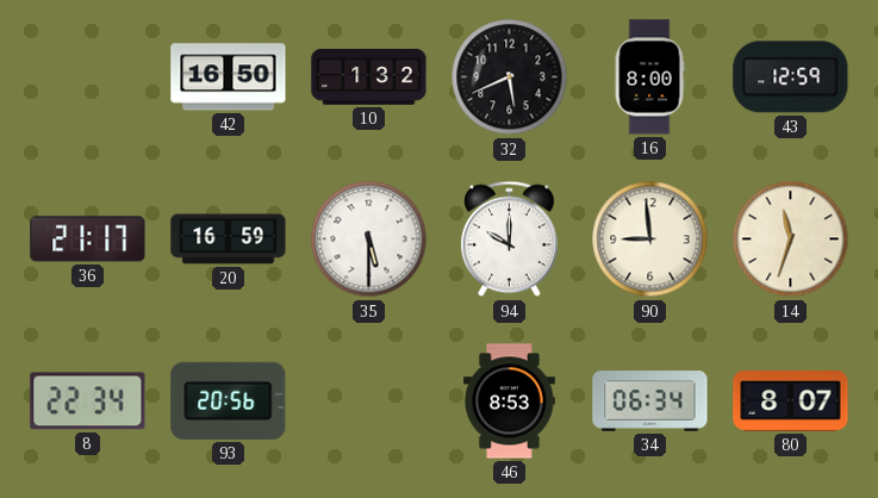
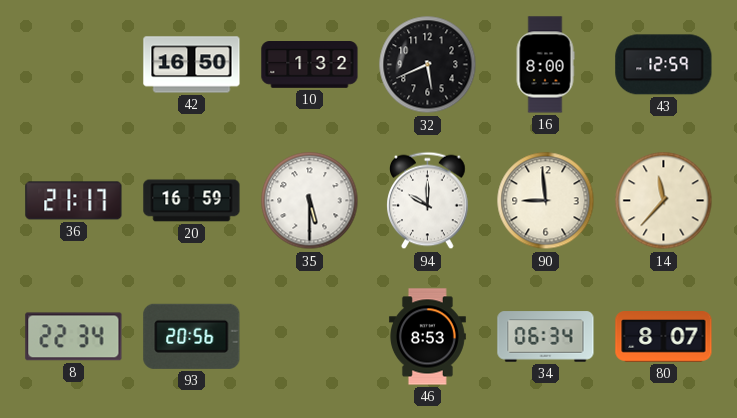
14: 11:33 -> 11:37
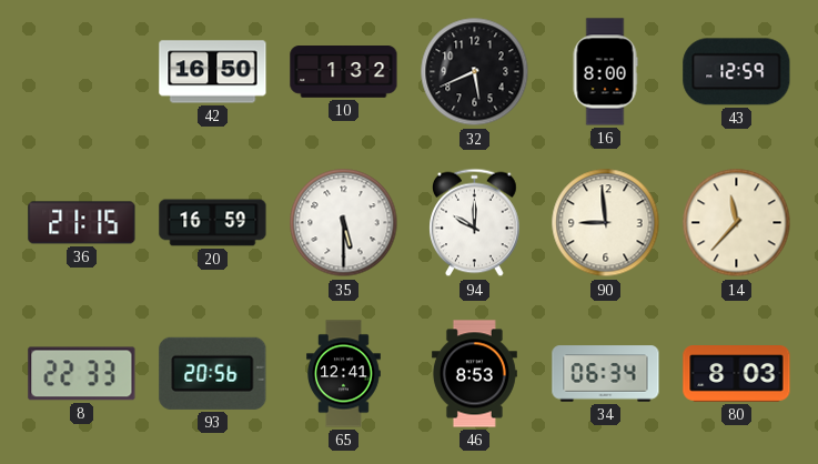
36: 21:17 -> 21:15
8: 22:34 -> 22:33
65: none -> 12:41
80: 8:07 -> 8:03
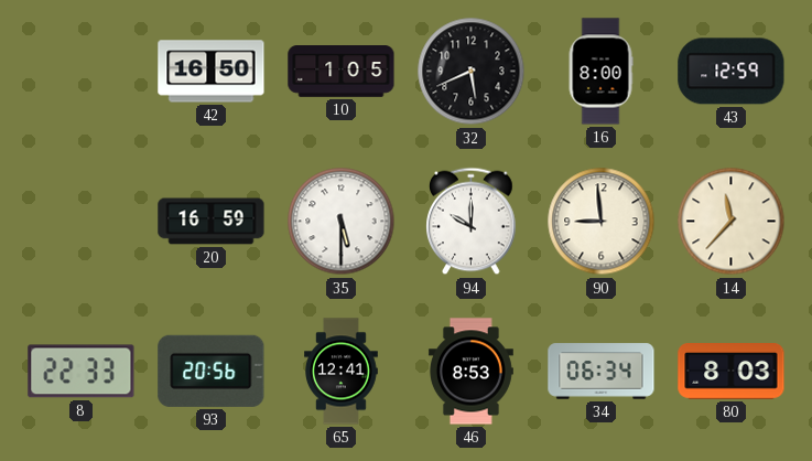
10: 1:32 -> 1:05
36: 21:15 -> none
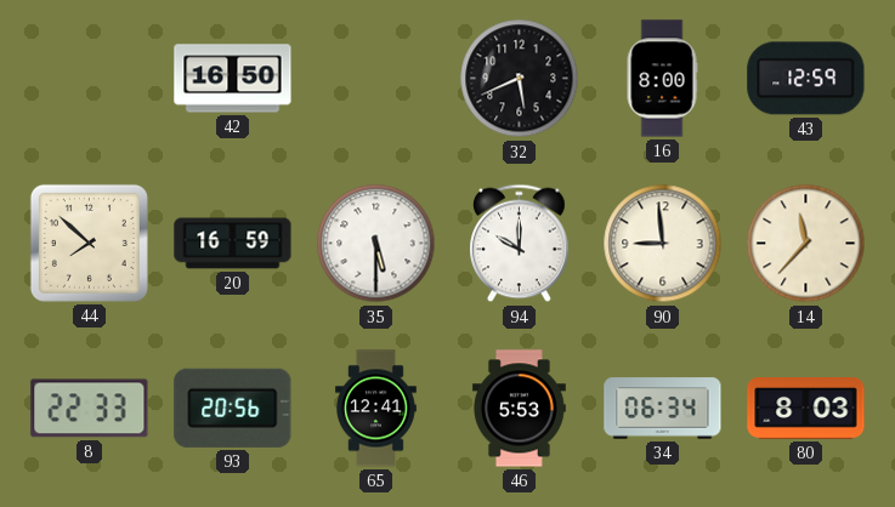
10: 1:05 -> none
44: none -> 7:52
46: 8:53 -> 5:53
